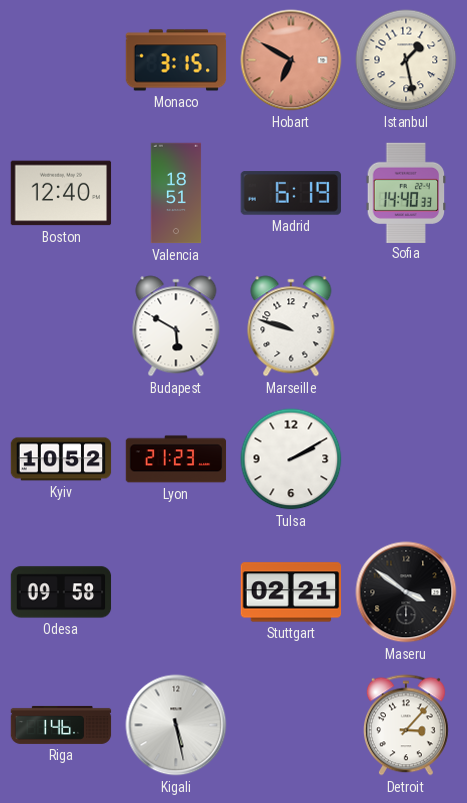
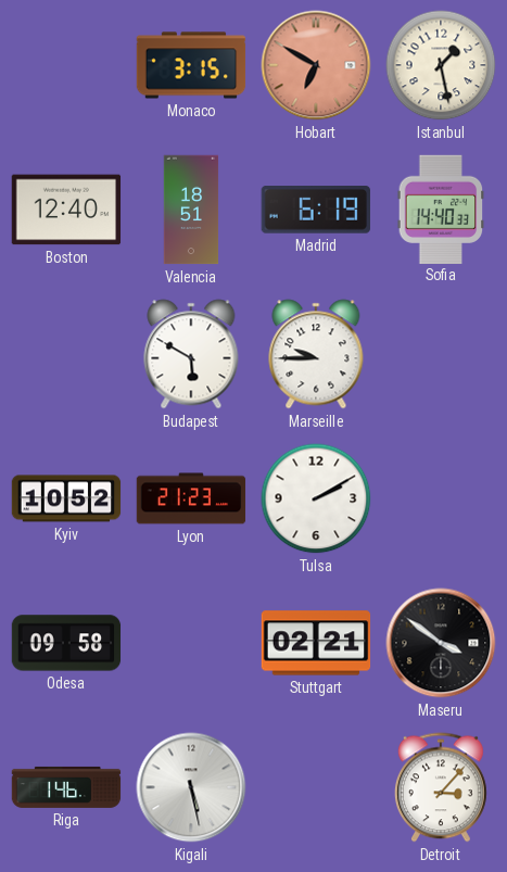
Marseille: 9:48 -> 9:45
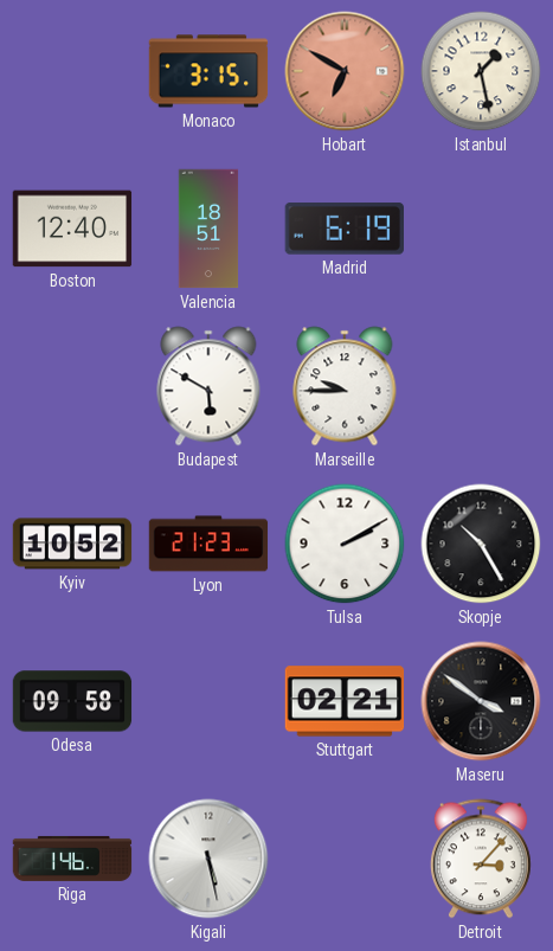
Sofia: 14:40 -> none
Skopje: none -> 10:25
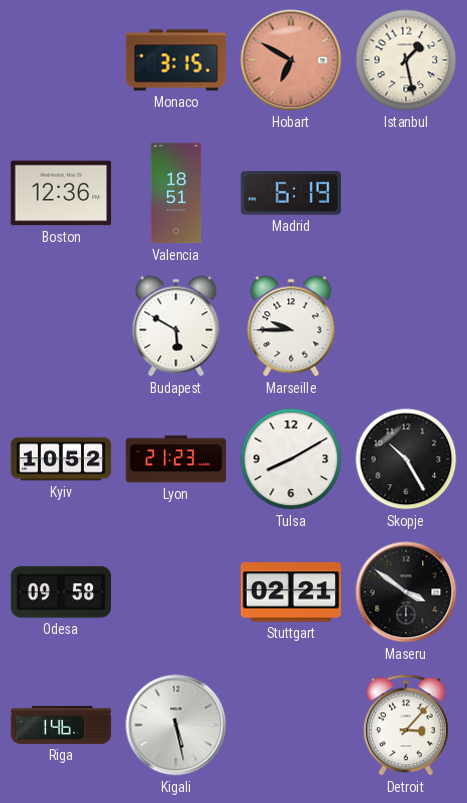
Boston: 12:40 -> 12:36
Tulsa: 2:10 -> 8:10
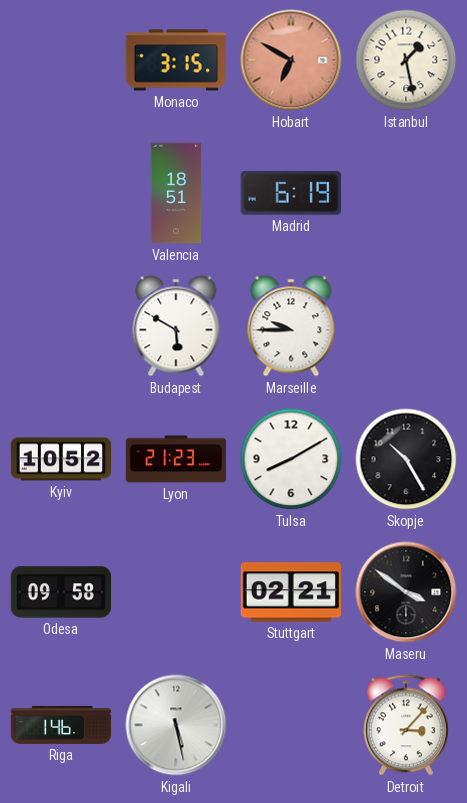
Boston: 12:36 -> none
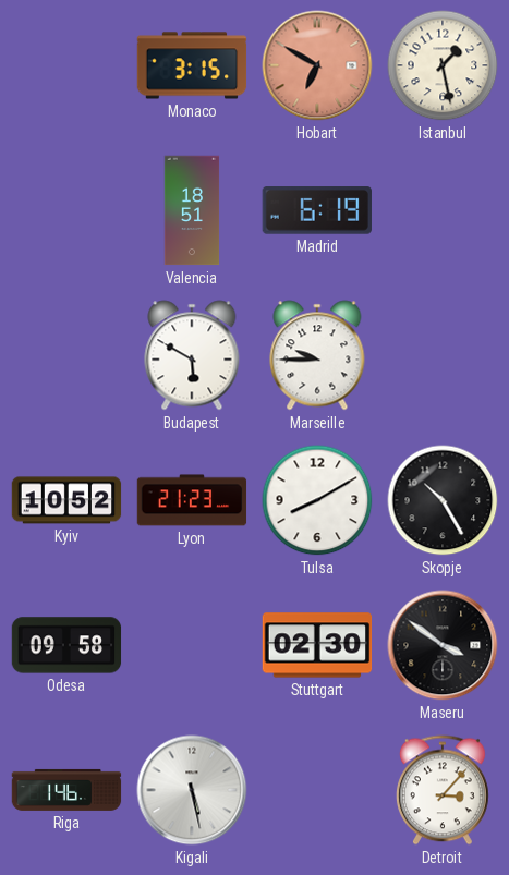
Stuttgart: 02:21 -> 02:30
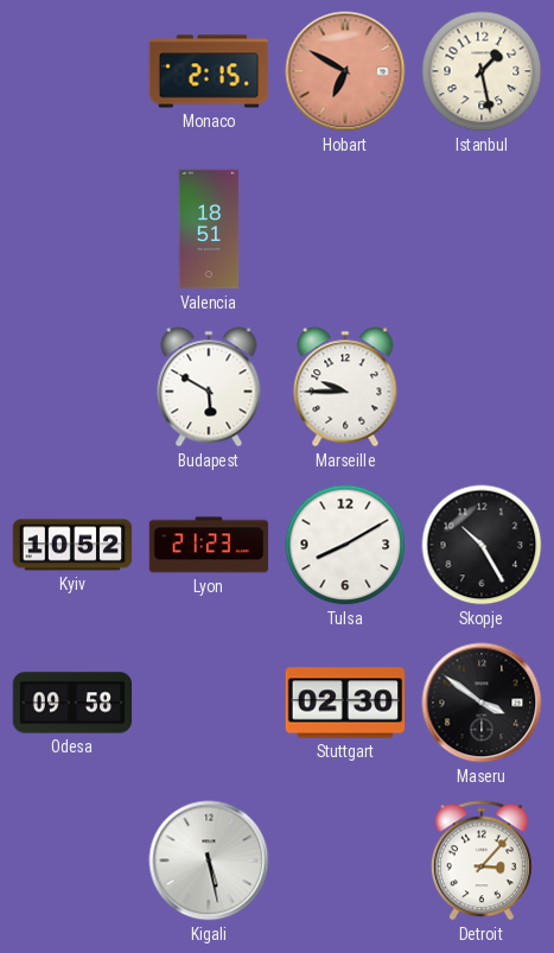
Monaco: 3:15 -> 2:15
Madrid: 6:19 -> none
Riga: 1:46 -> none
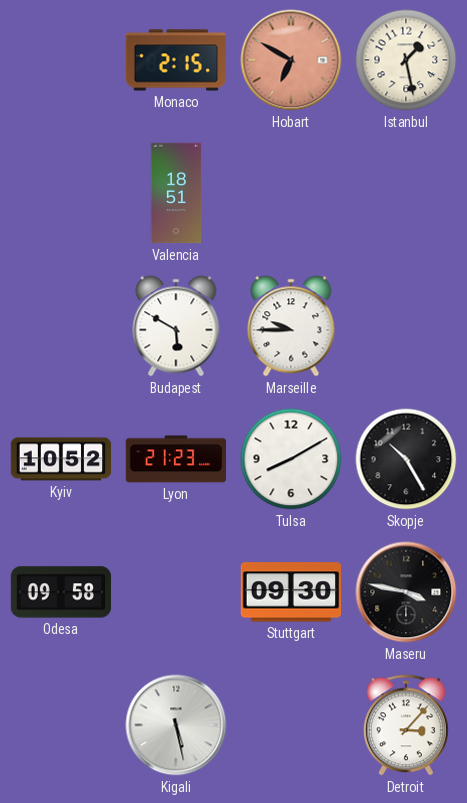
Stuttgart: 02:30 -> 09:30
Maseru: 3:51 -> 3:47
